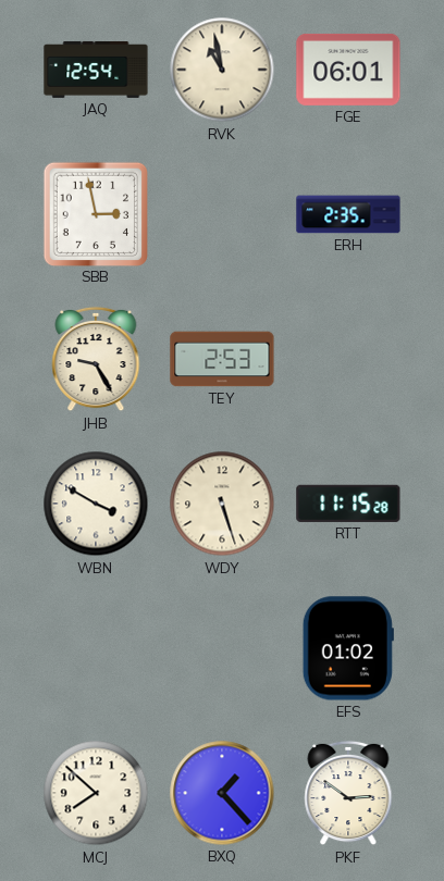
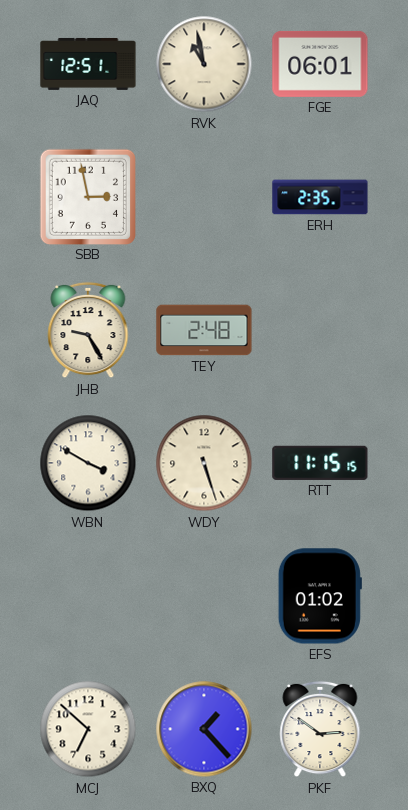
JAQ: 12:54 -> 12:51
TEY: 2:53 -> 2:48
RTT: 11:15:28 -> 11:15:15
MCJ: 7:52 -> 6:52
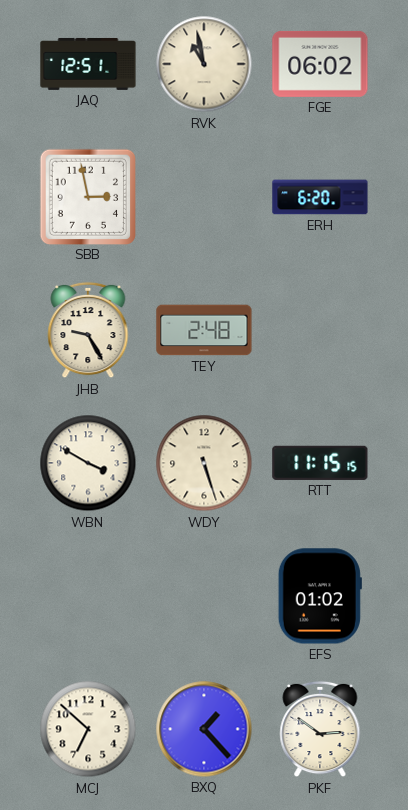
FGE: 06:01 -> 06:02
ERH: 2:35 -> 6:20
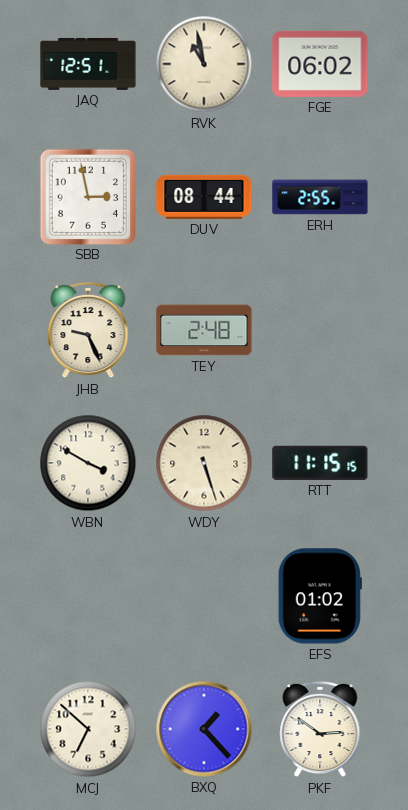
DUV: none -> 08:44
ERH: 6:20 -> 2:55
JHB: 9:25 -> 9:26
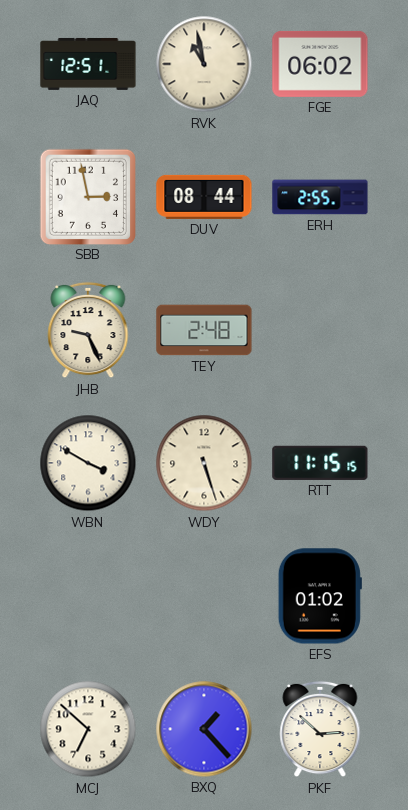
PKF: 2:51 -> 2:52
